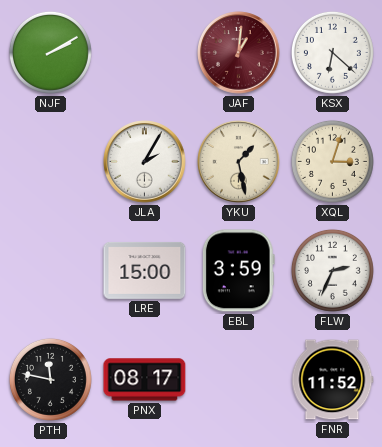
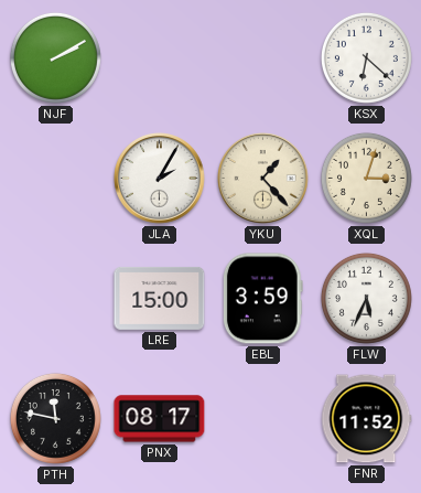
JAF: 1:01 -> none
YKU: 1:28 -> 1:23
FLW: 2:34 -> 5:34
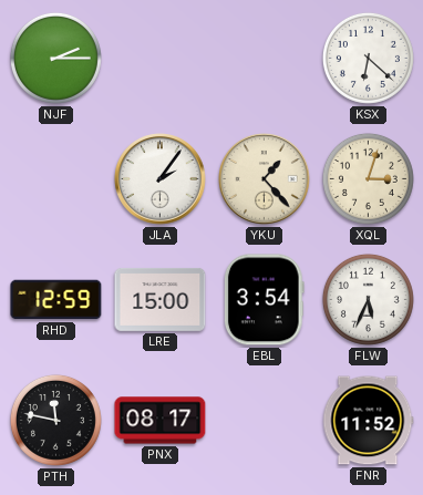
NJF: 2:10 -> 2:15
JLA: 2:05 -> 2:06
RHD: none -> 12:59
EBL: 3:59 -> 3:54
